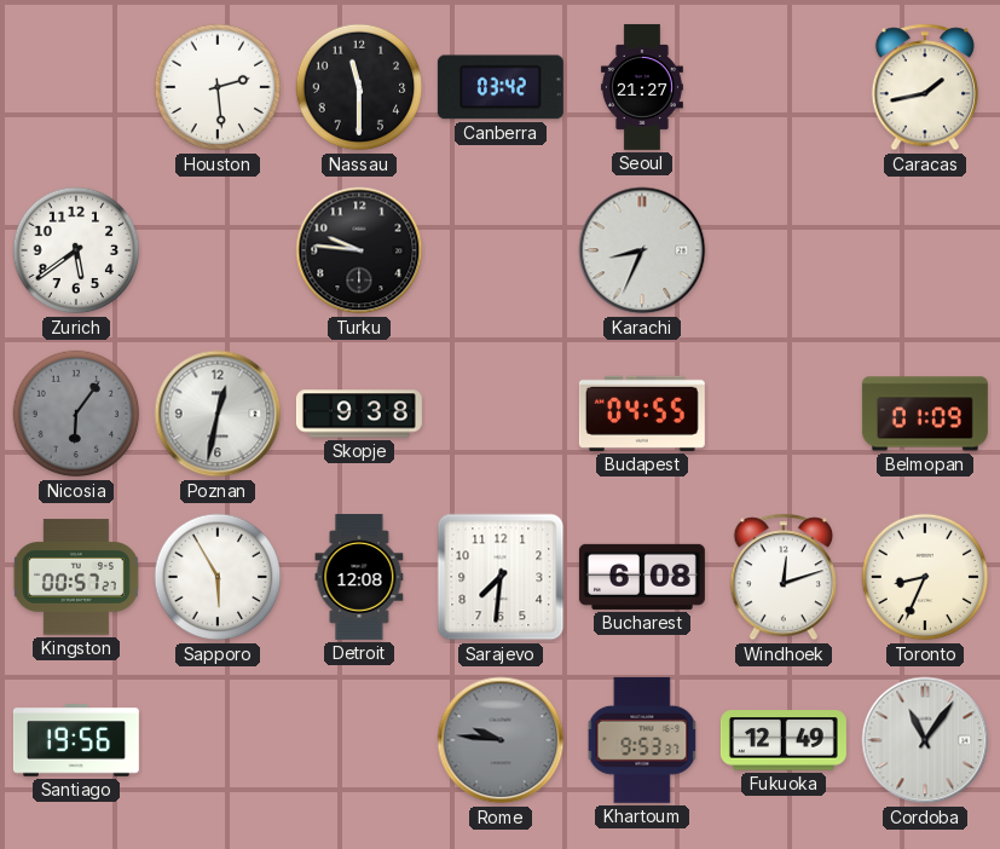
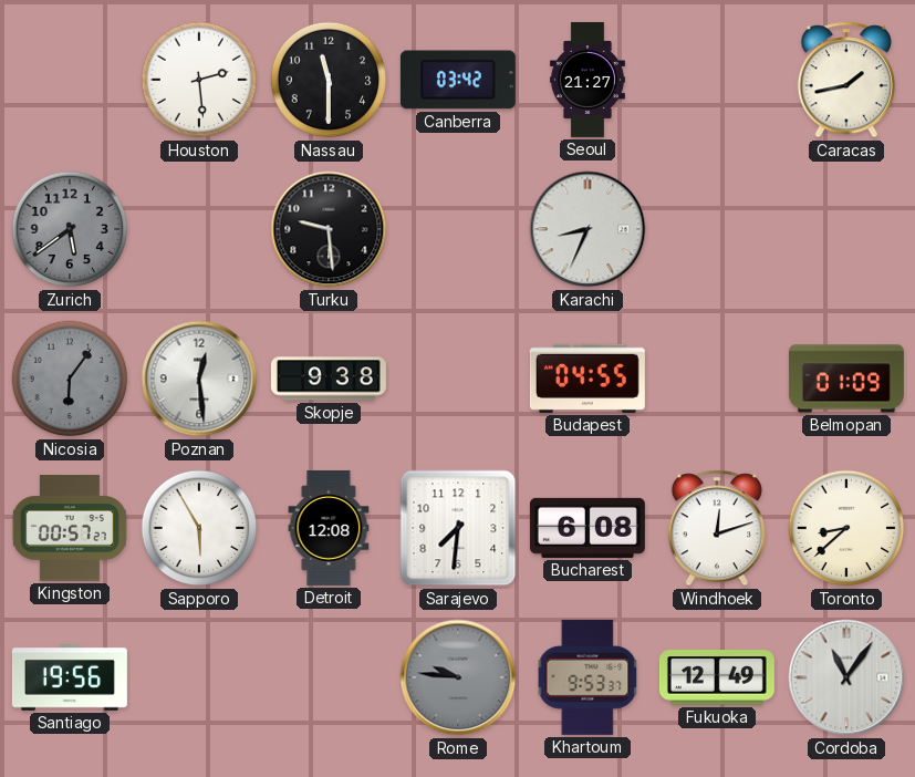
Zurich dial: white -> grey
Turku: 9:46 -> 9:29
Poznan: 12:32 -> 12:29
Toronto: 8:34 -> 8:38
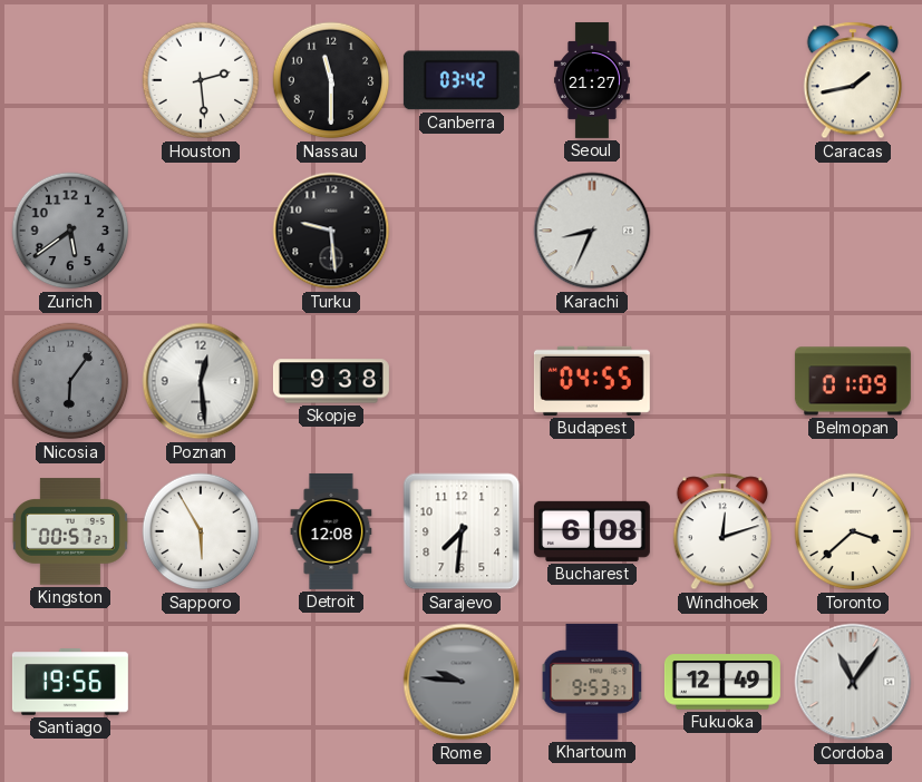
Toronto: 8:38 -> 3:38
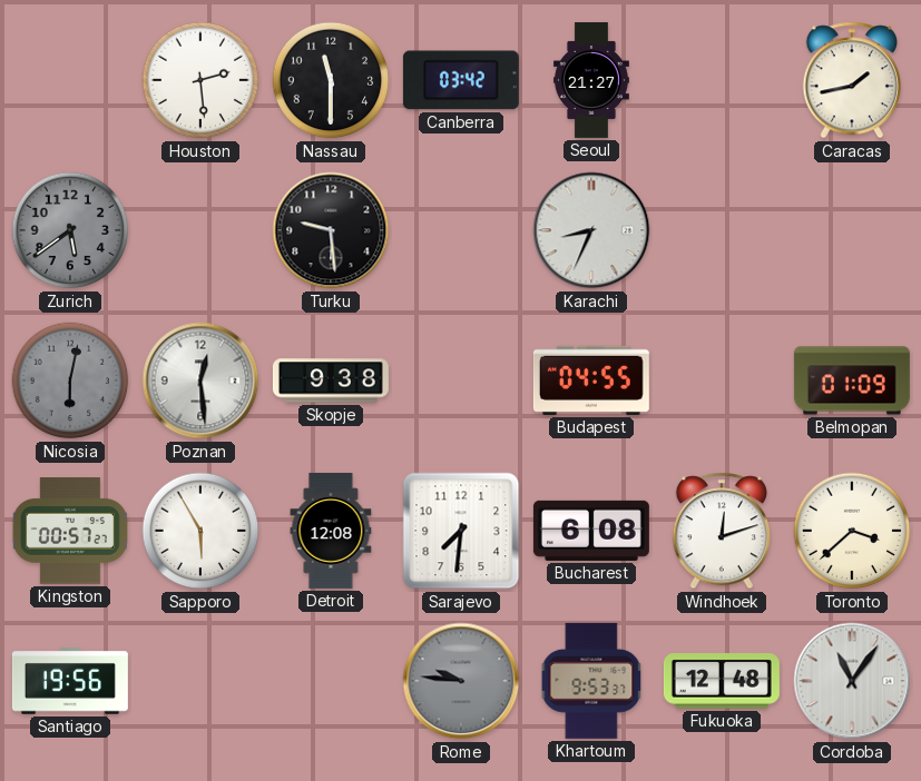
Nicosia: 6:06 -> 6:02
Fukuoka: 12:49 -> 12:48
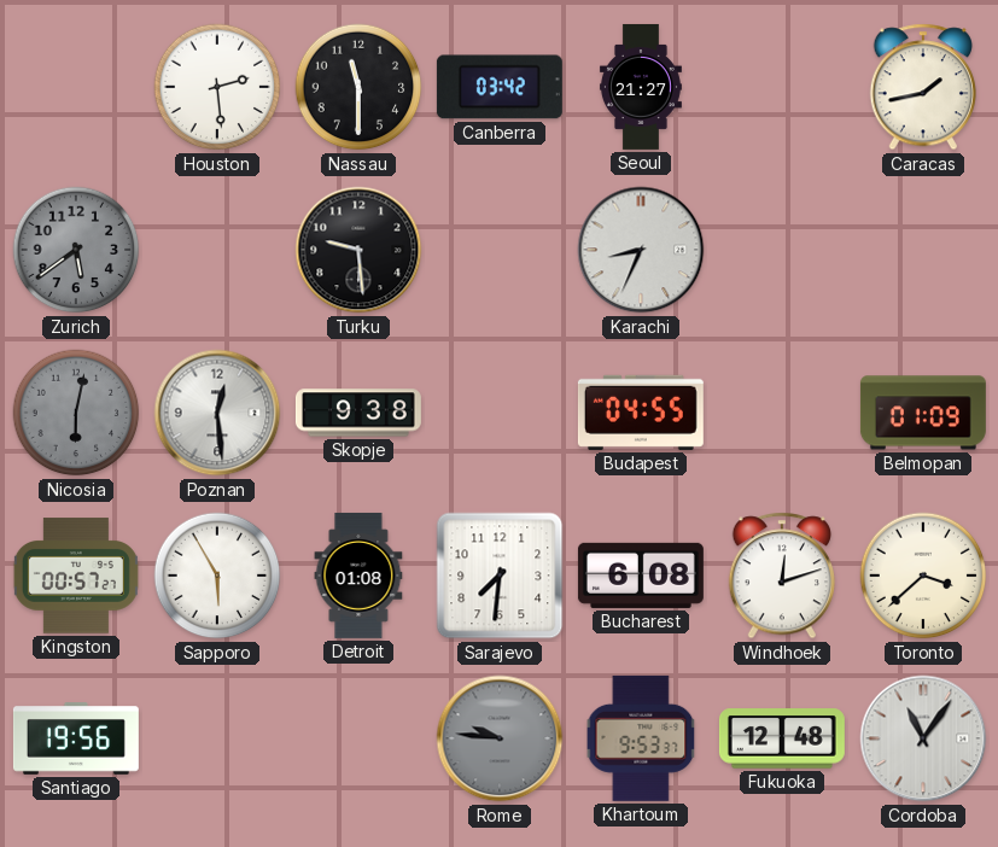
Detroit: 12:08 -> 01:08
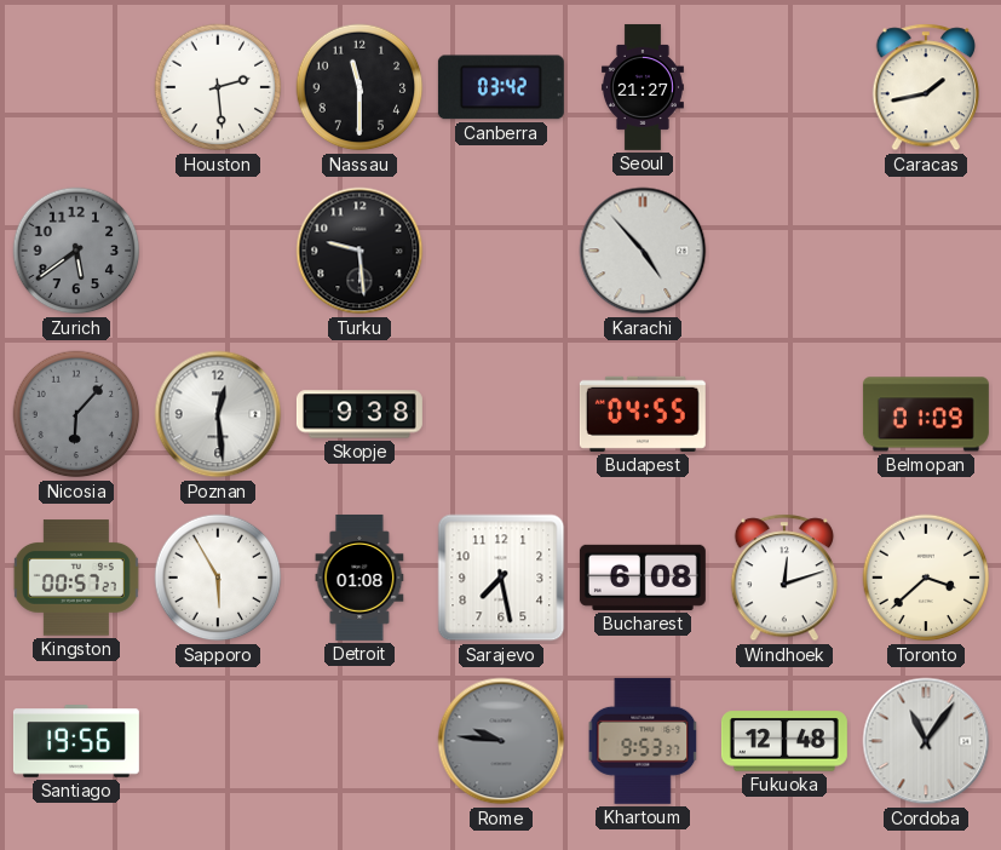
Karachi: 8:34 -> 4:53
Nicosia: 6:02 -> 6:07
Sarajevo: 7:31 -> 7:28
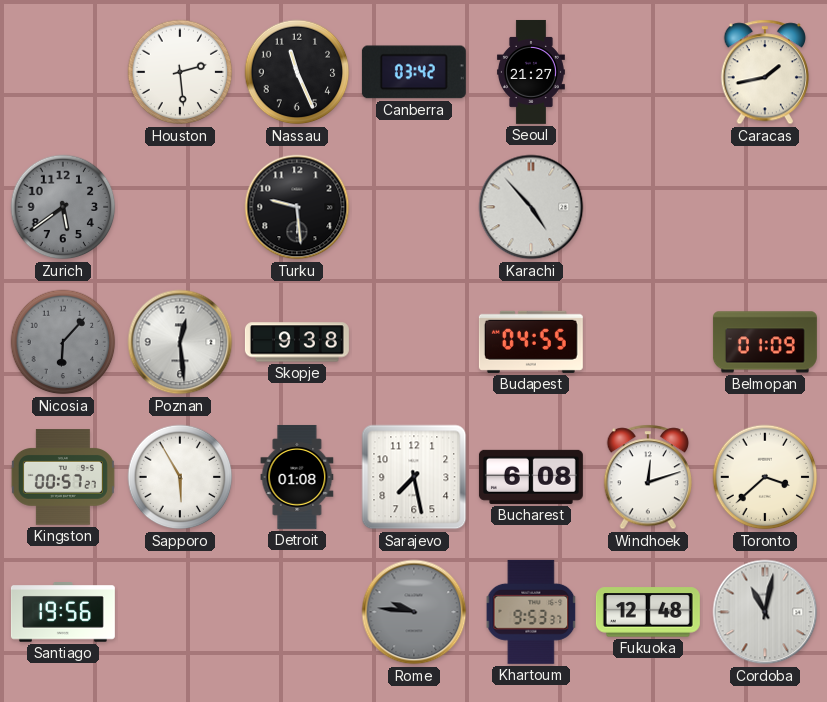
Nassau: 11:30 -> 11:26
Cordoba: 11:06 -> 11:02
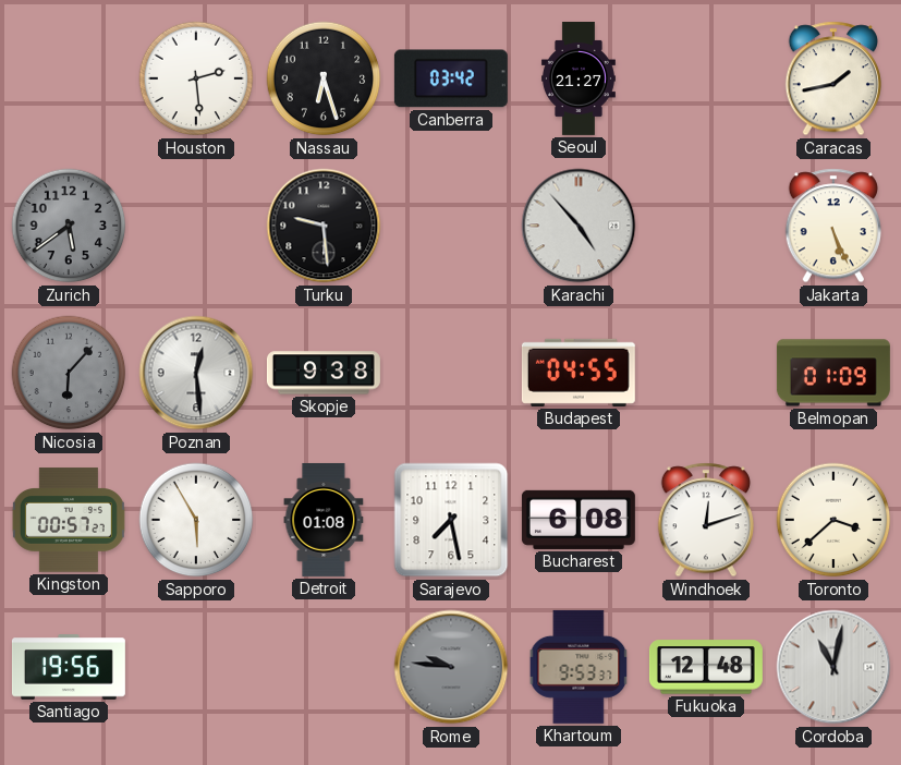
Nassau: 11:26 -> 6:27
Jakarta: none -> 5:26
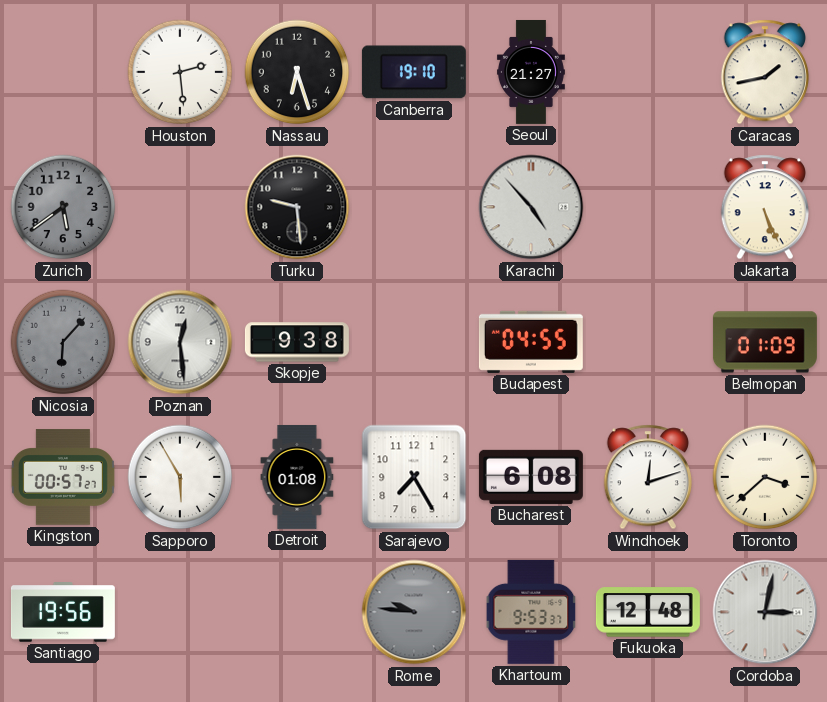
Canberra: 03:42 -> 19:10
Sarajevo: 7:28 -> 7:25
Cordoba: 11:02 -> 3:02
